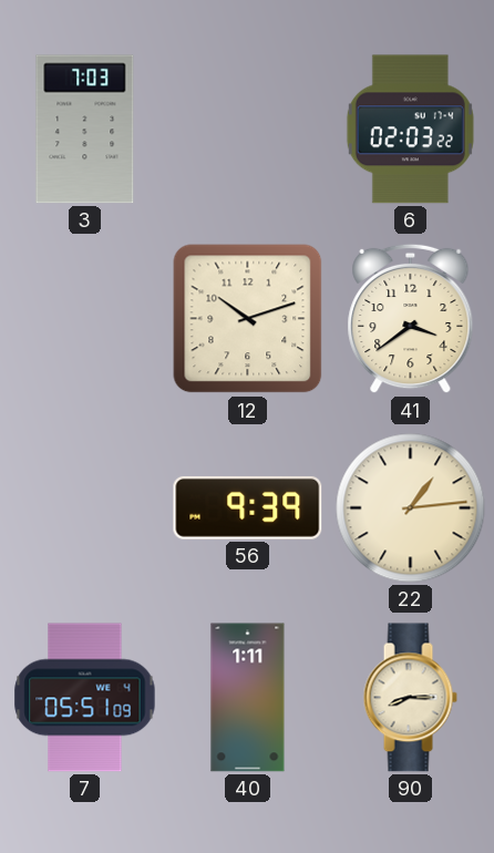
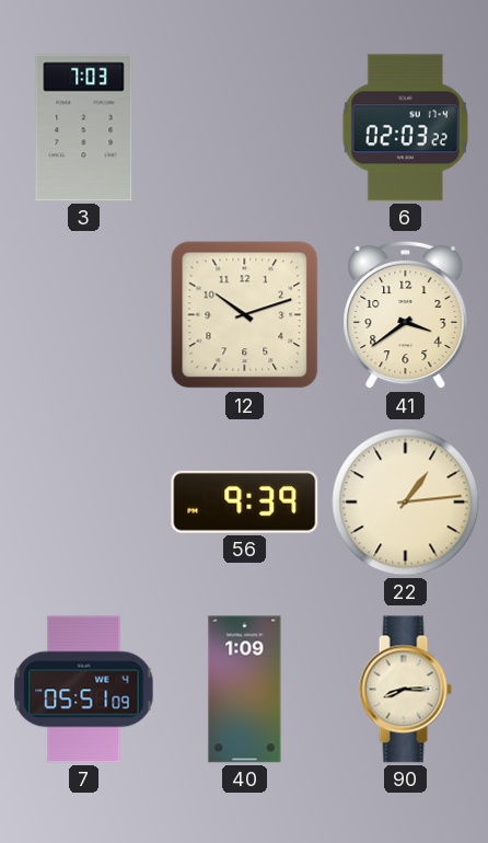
40: 1:11 -> 1:09
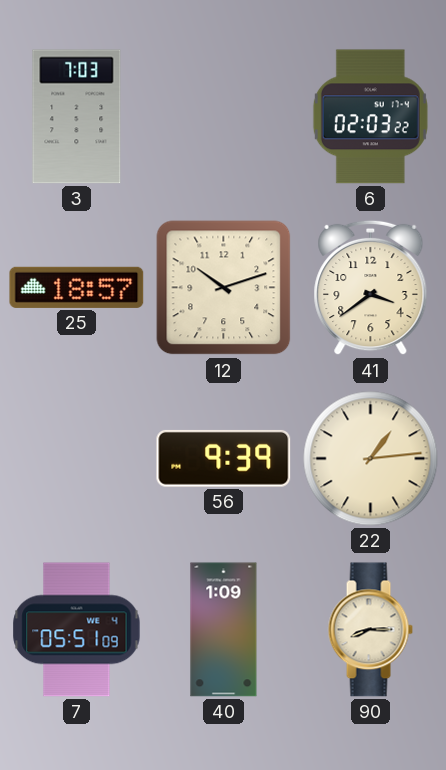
25: none -> 18:57
